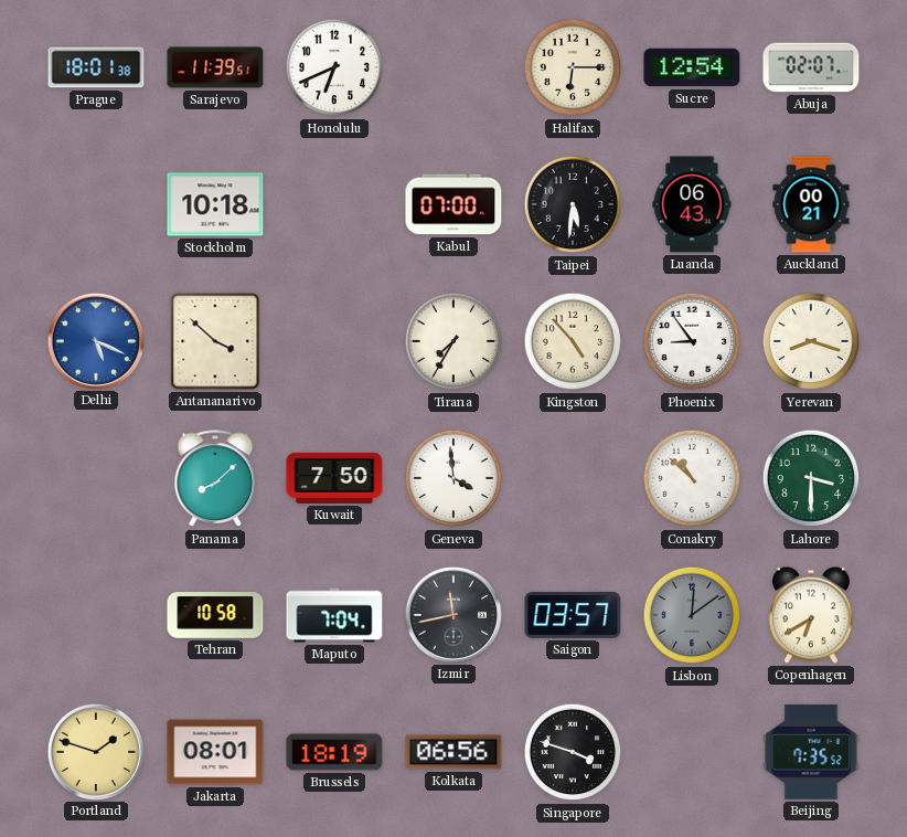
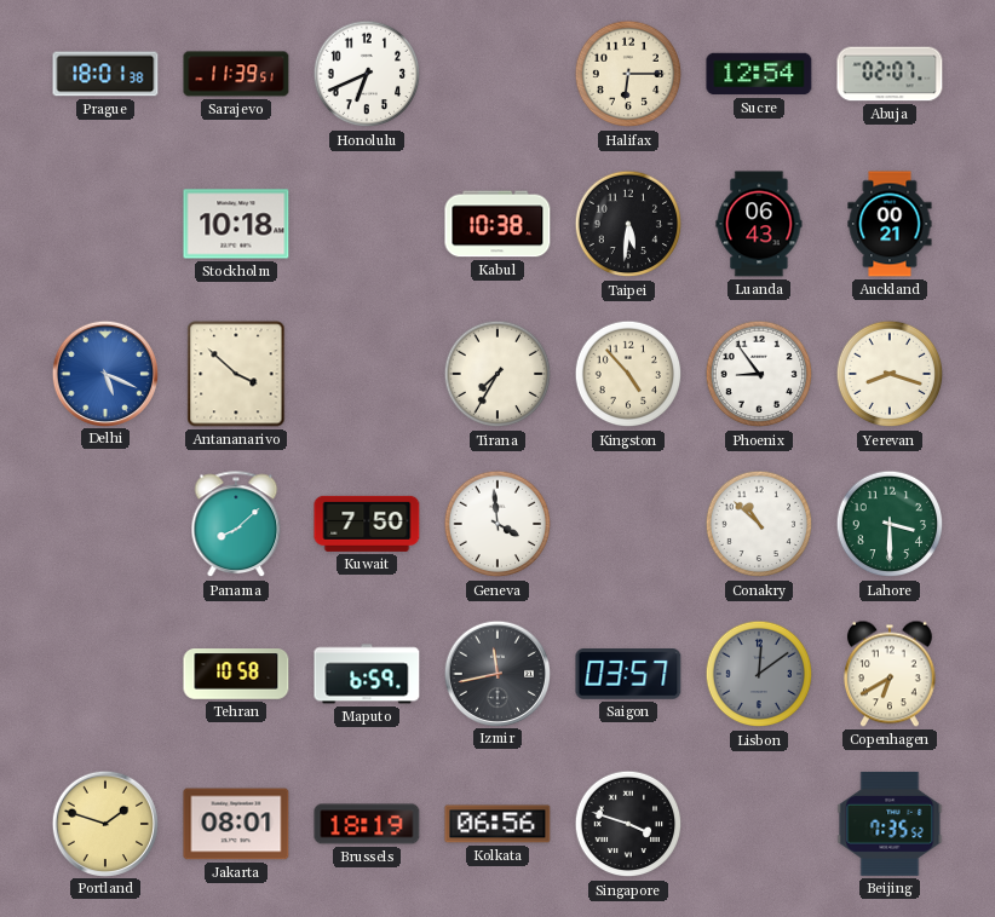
Kabul: 07:00 -> 10:38
Maputo: 7:04 -> 6:59
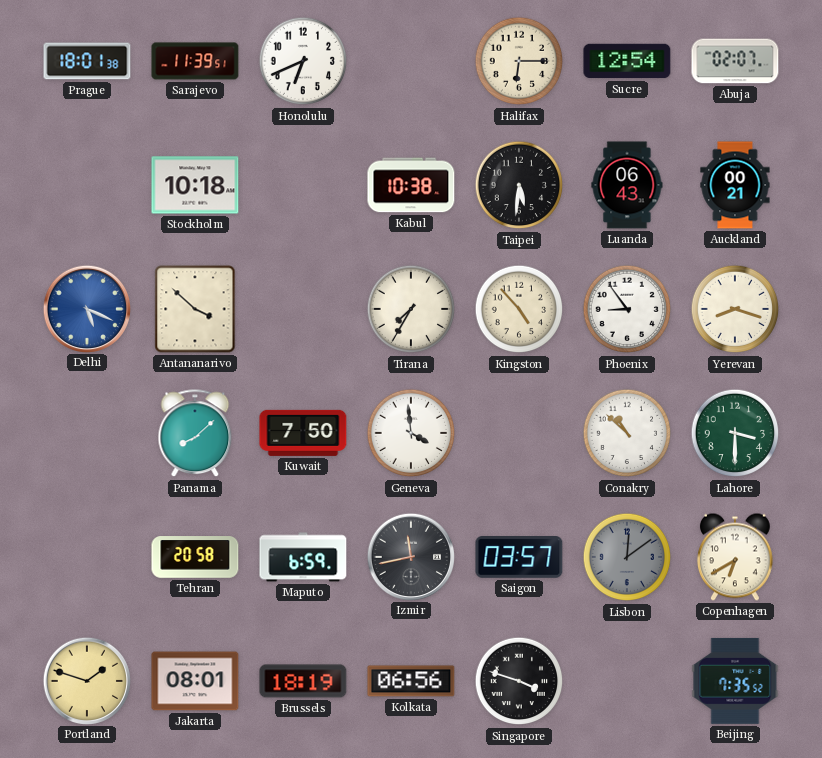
Tehran: 10:58 -> 20:58
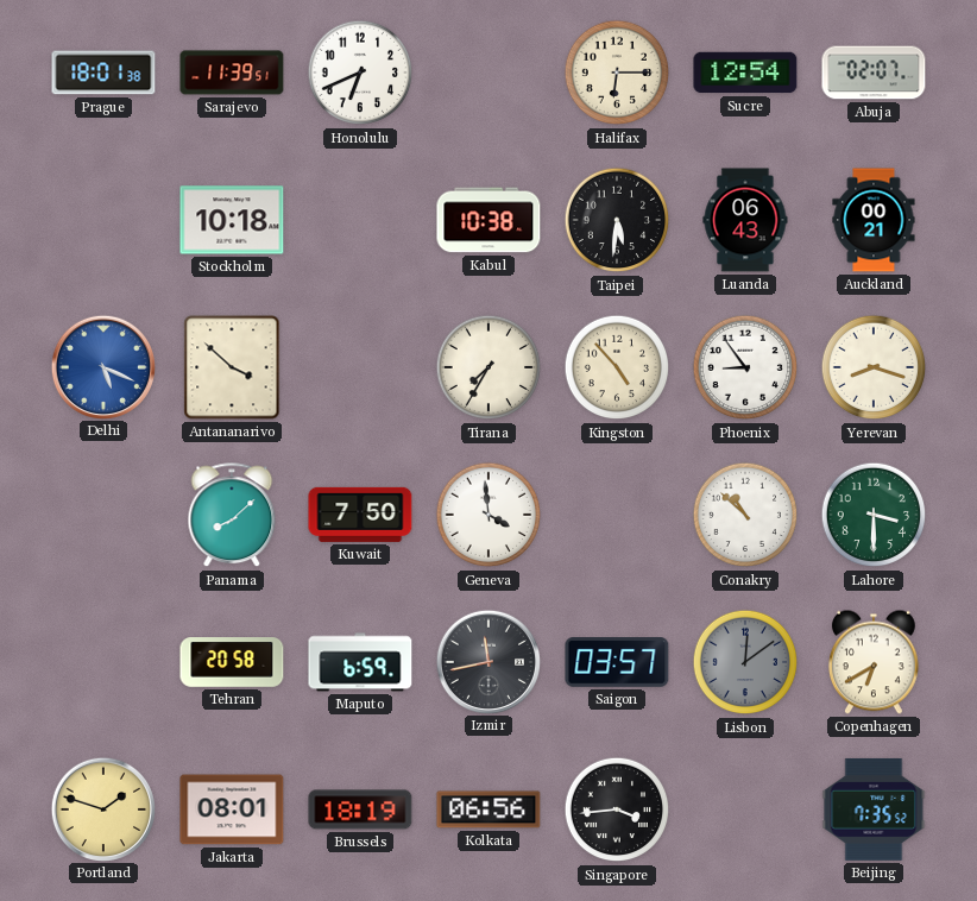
Singapore: 3:48 -> 3:44
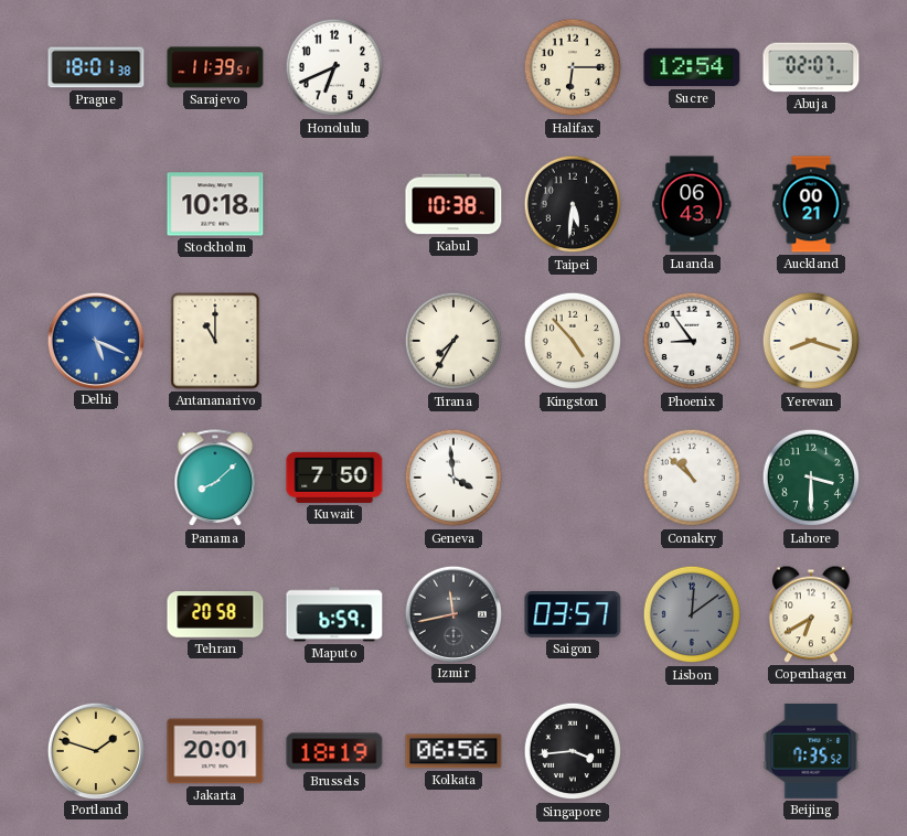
Antananarivo: 3:52 -> 11:00
Jakarta: 08:01 -> 20:01
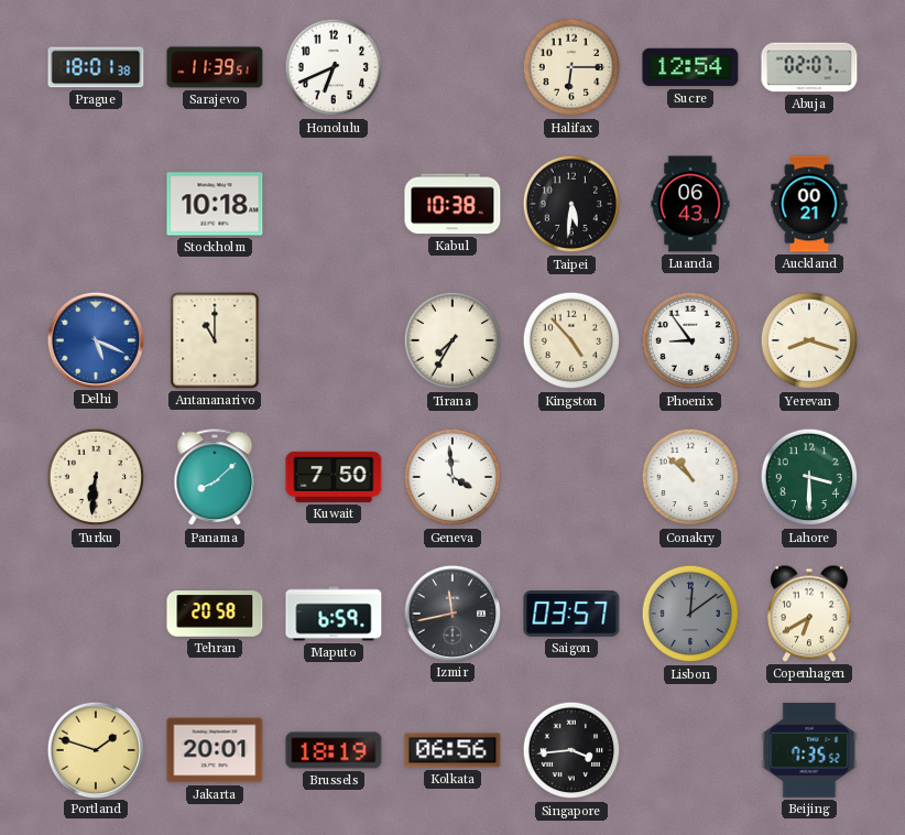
Turku: none -> 6:31
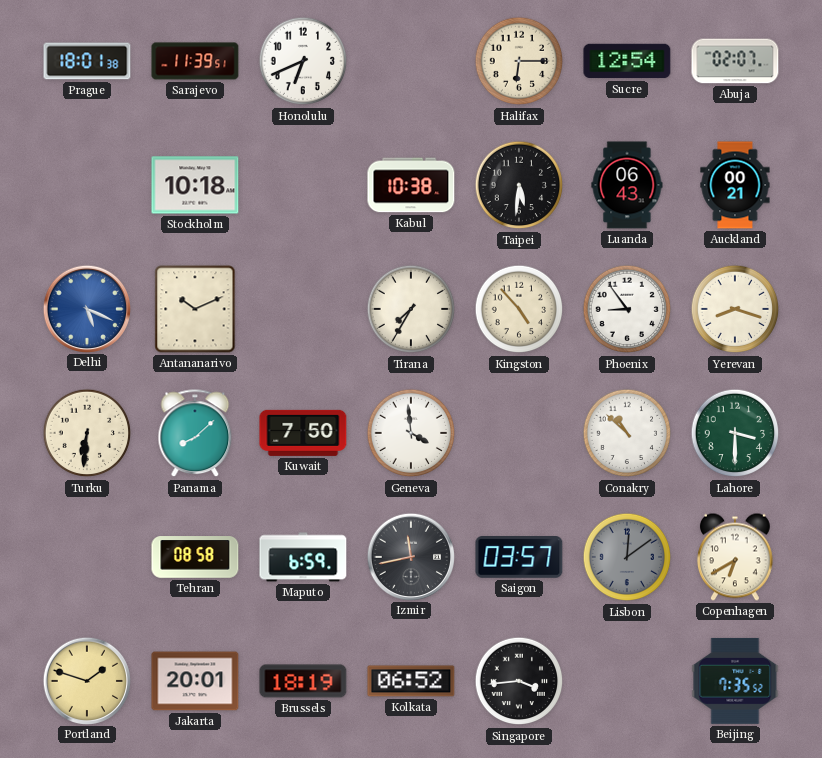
Antananarivo: 11:00 -> 10:11
Tehran: 20:58 -> 08:58
Kolkata: 06:56 -> 06:52
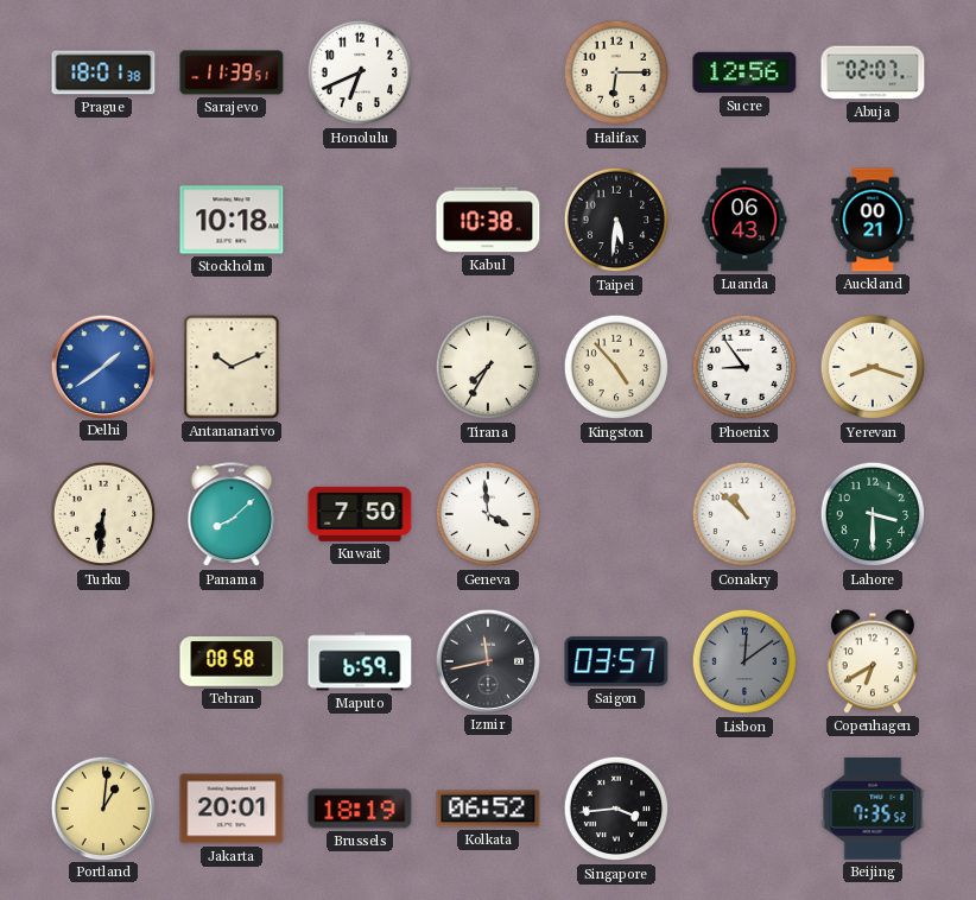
Sucre: 12:54 -> 12:56
Delhi: 5:19 -> 1:39
Portland: 1:48 -> 1:01
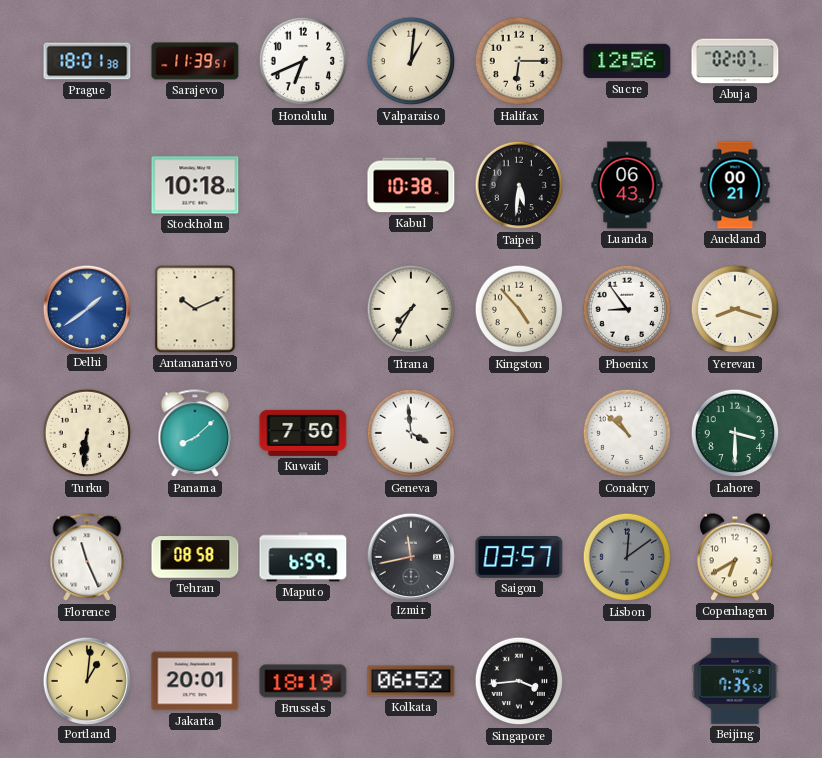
Valparaiso: none -> 1:01
Florence: none -> 11:26
